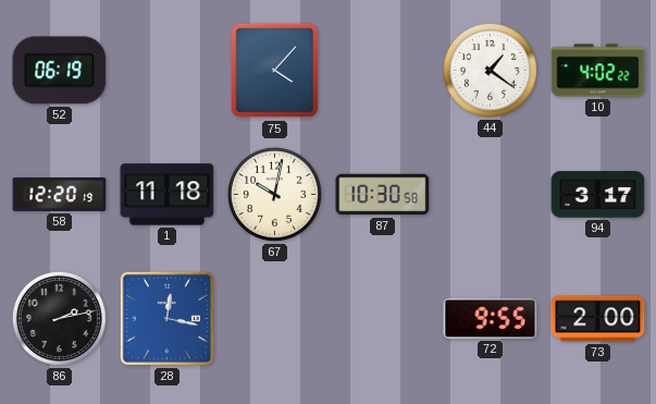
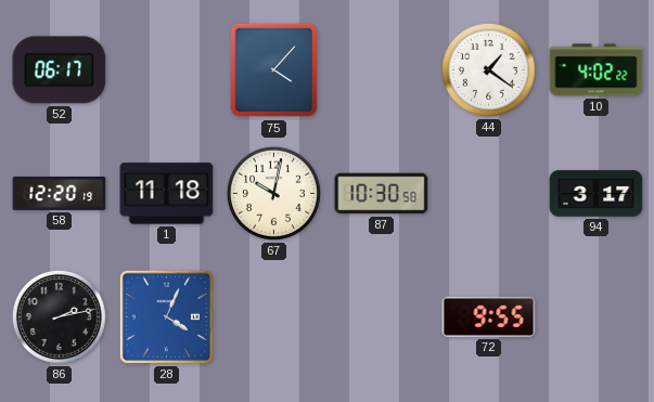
52: 06:19 -> 06:17
28: 12:17 -> 4:04
73: 2:00 -> none
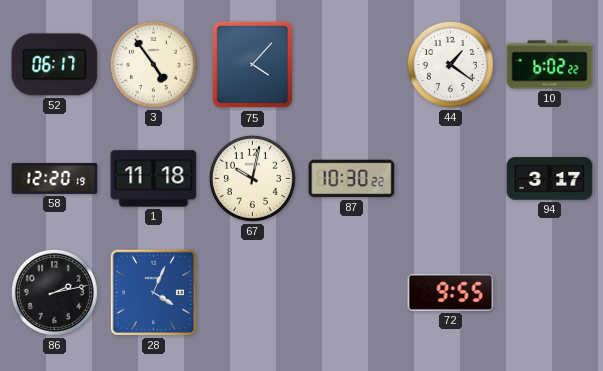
3: none -> 4:54
10: 4:02 -> 6:02
87: 10:30:58 -> 10:30:22
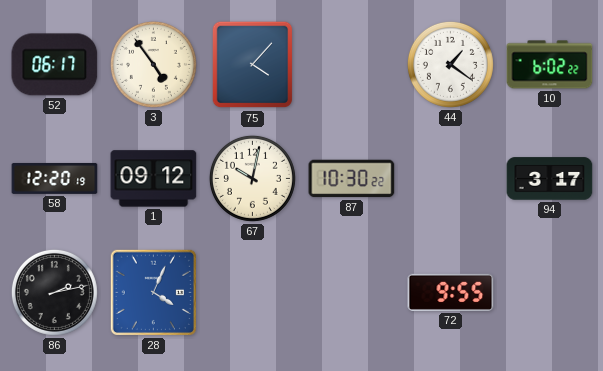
1: 11:18 -> 09:12
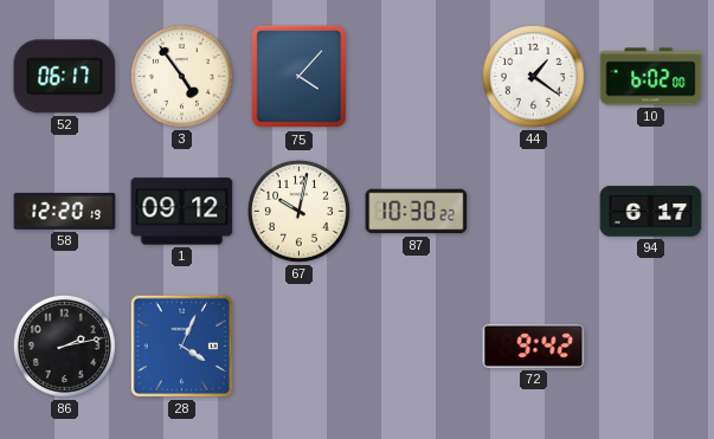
10: 6:02:22 -> 6:02:00
94: 3:17 -> 6:17
72: 9:55 -> 9:42
